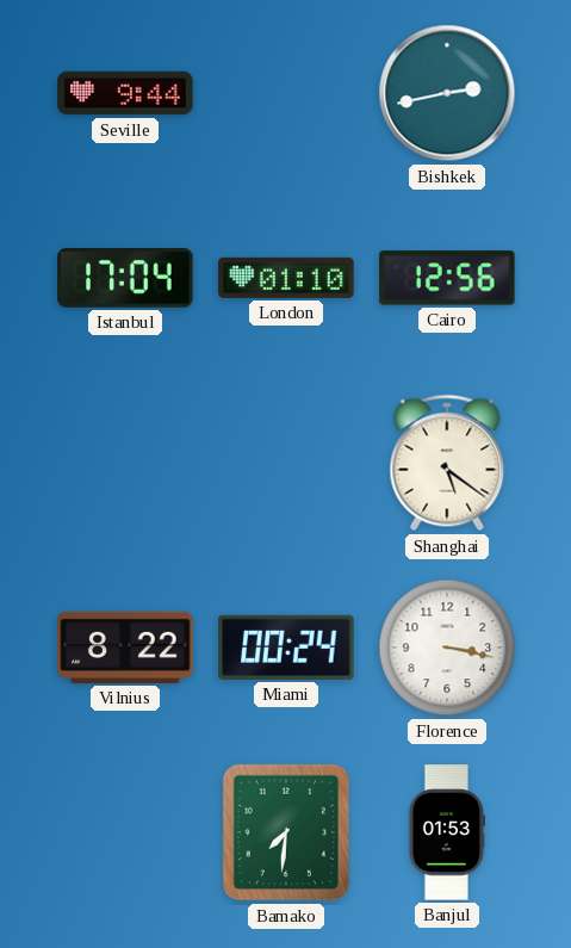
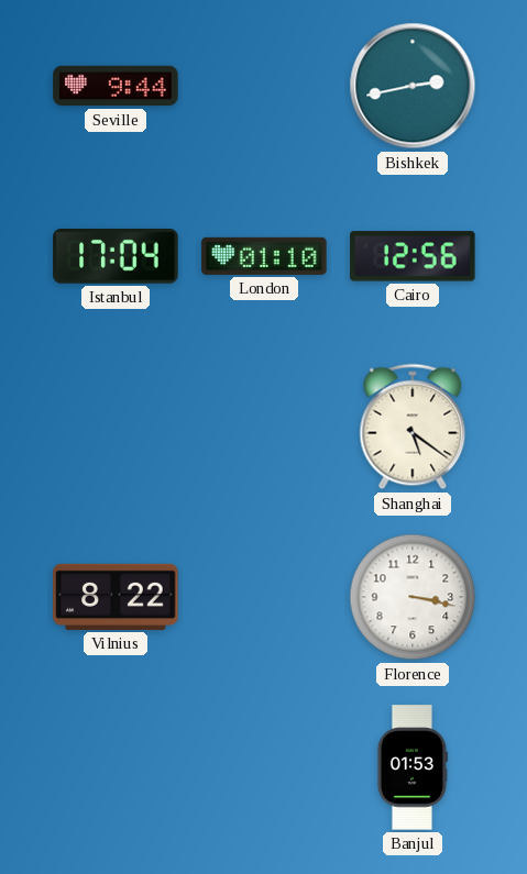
Miami: 00:24 -> none
Bamako: 7:31 -> none
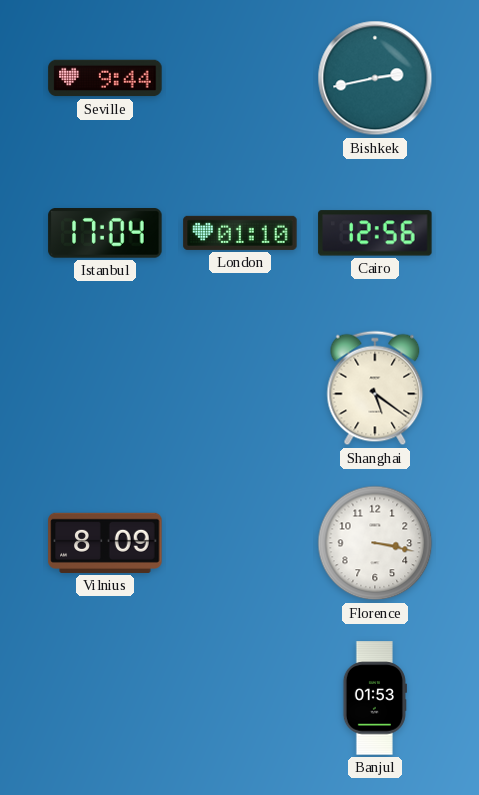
Vilnius: 8:22 -> 8:09
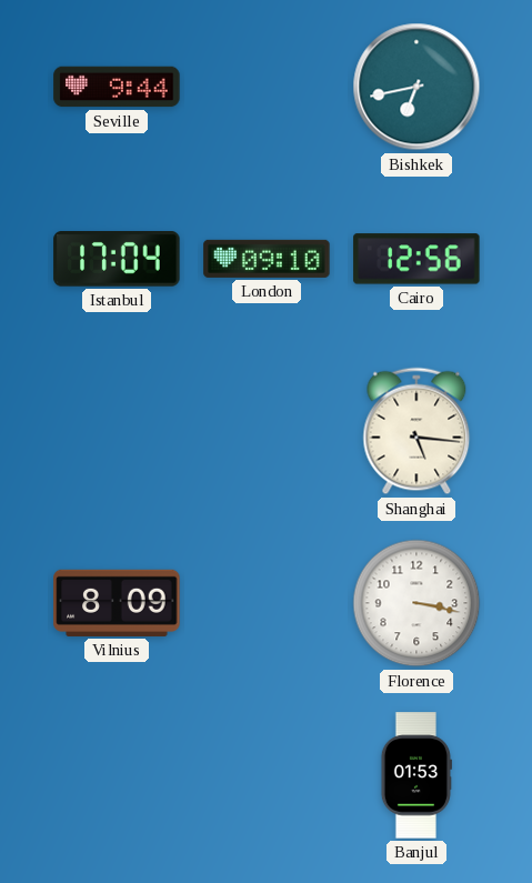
Bishkek: 2:43 -> 6:43
London: 01:10 -> 09:10
Shanghai: 5:21 -> 5:16
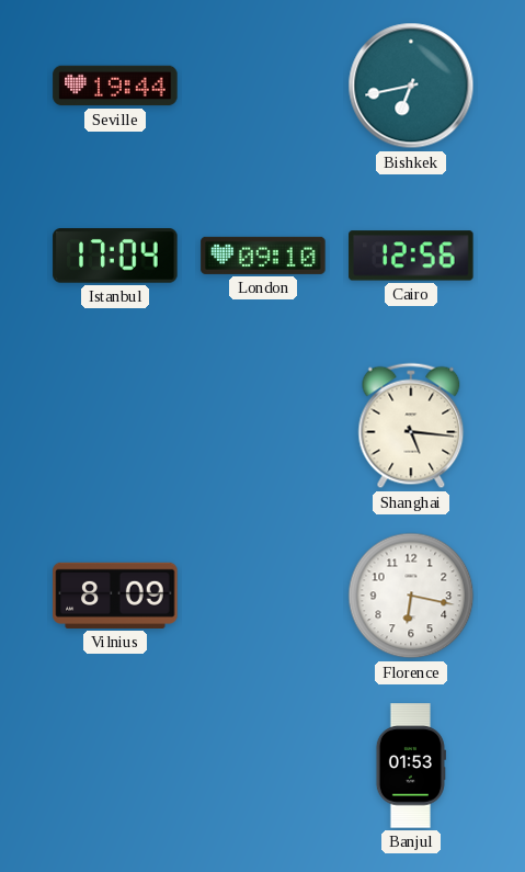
Seville: 9:44 -> 19:44
Florence: 3:17 -> 6:17
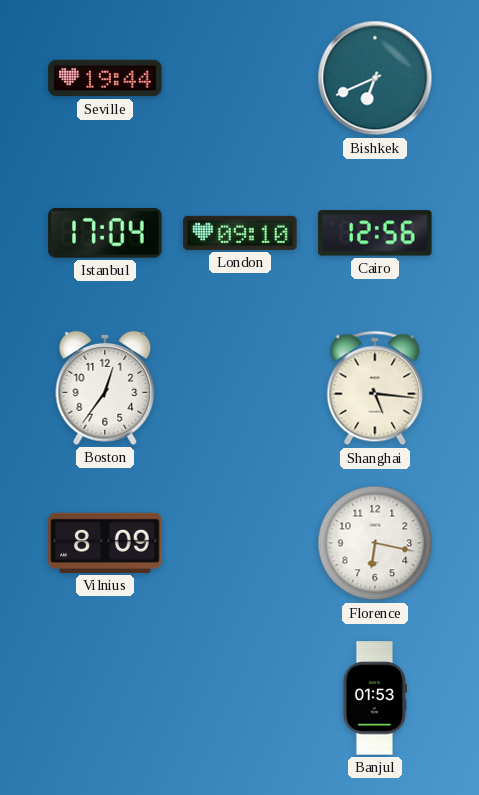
Bishkek: 6:43 -> 6:41
Boston: none -> 12:36
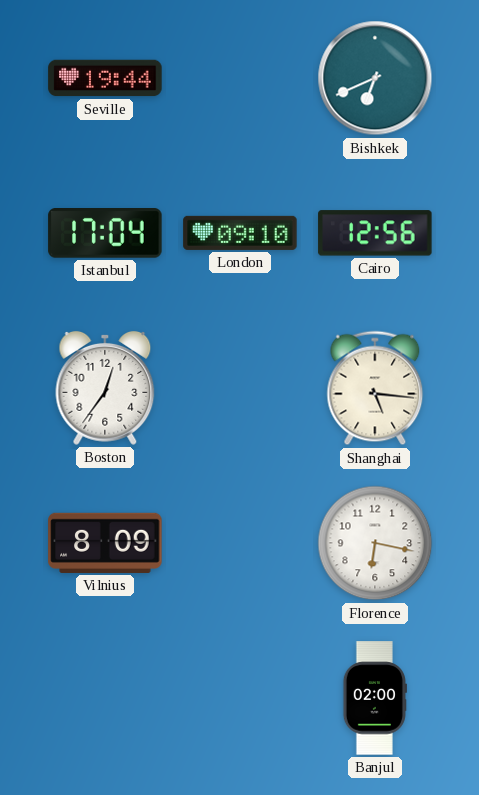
Banjul: 01:53 -> 02:00
